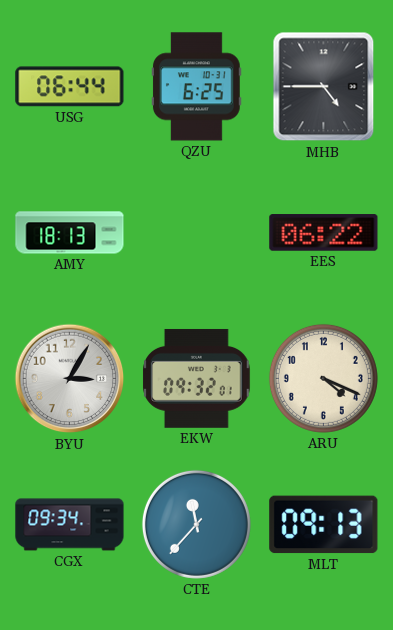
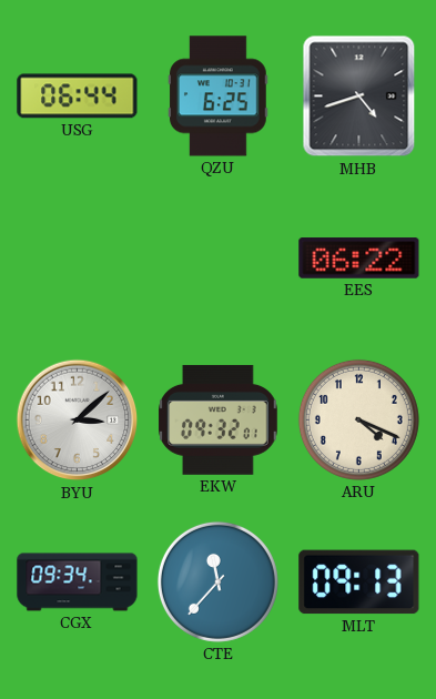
MHB: 4:45 -> 4:42
AMY: 18:13 -> none
BYU: 3:05 -> 3:08
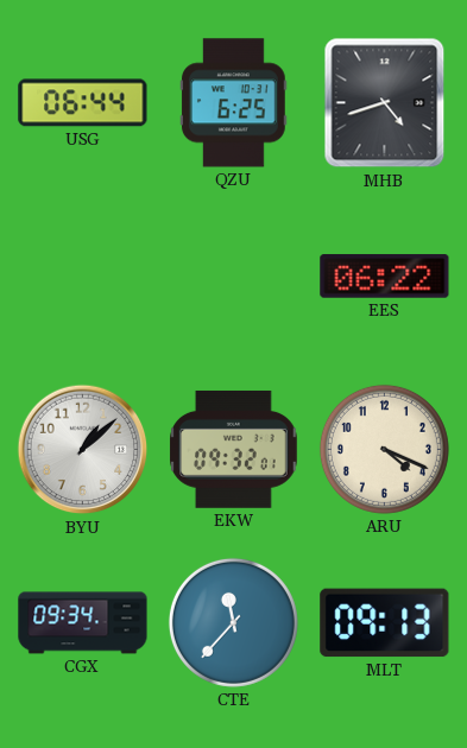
BYU: 3:08 -> 1:08
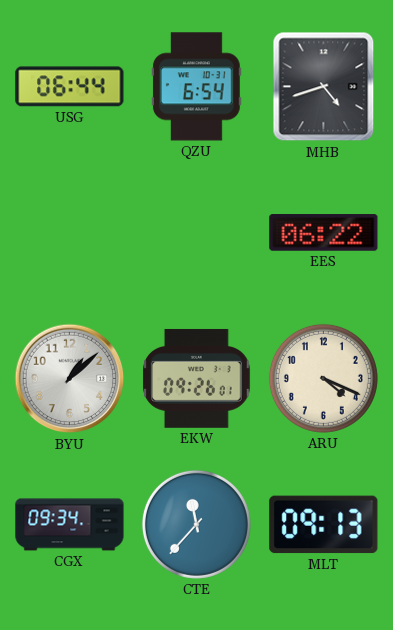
QZU: 6:25 -> 6:54
EKW: 09:32 -> 09:26
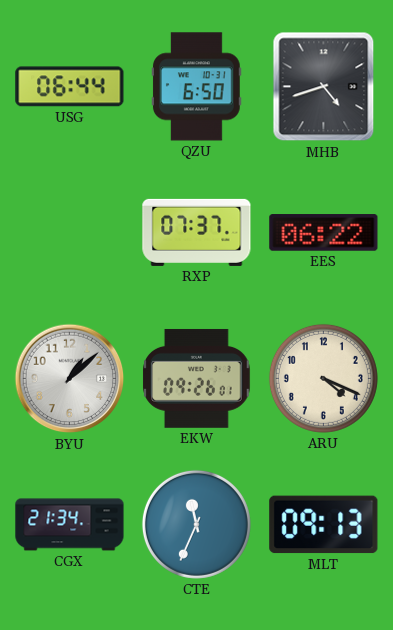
QZU: 6:54 -> 6:50
RXP: none -> 07:37
CGX: 09:34 -> 21:34
CTE: 11:37 -> 11:34
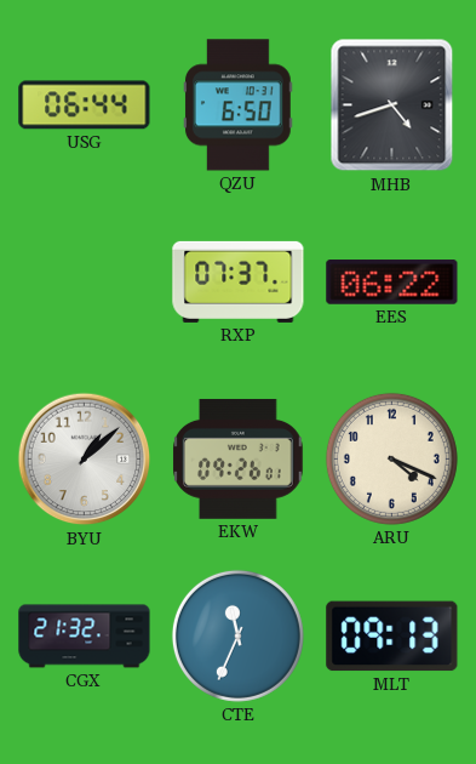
CGX: 21:34 -> 21:32
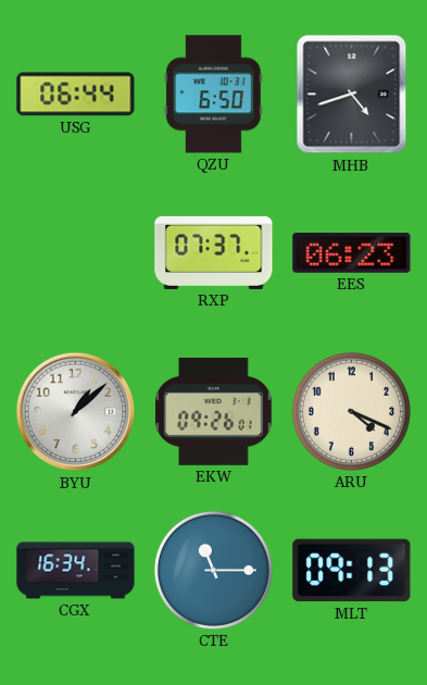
EES: 06:22 -> 06:23
CGX: 21:32 -> 16:34
CTE: 11:34 -> 11:15
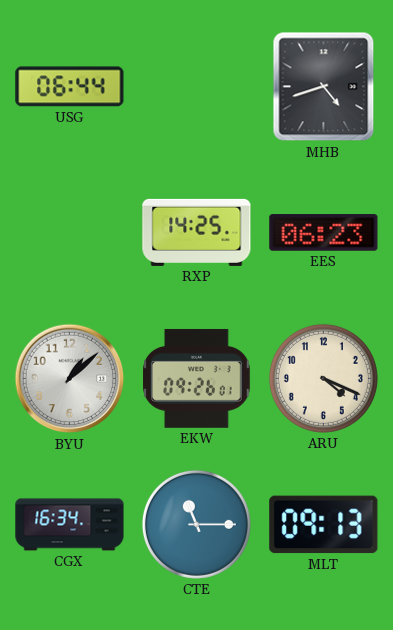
QZU: 6:50 -> none
RXP: 07:37 -> 14:25
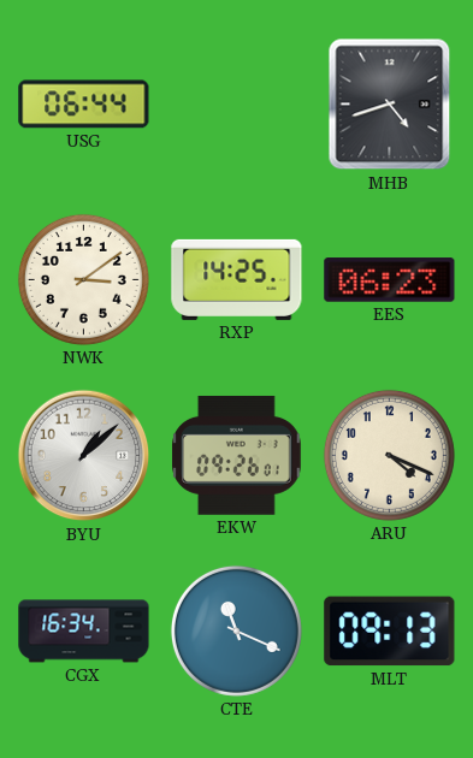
NWK: none -> 3:09
CTE: 11:15 -> 11:19
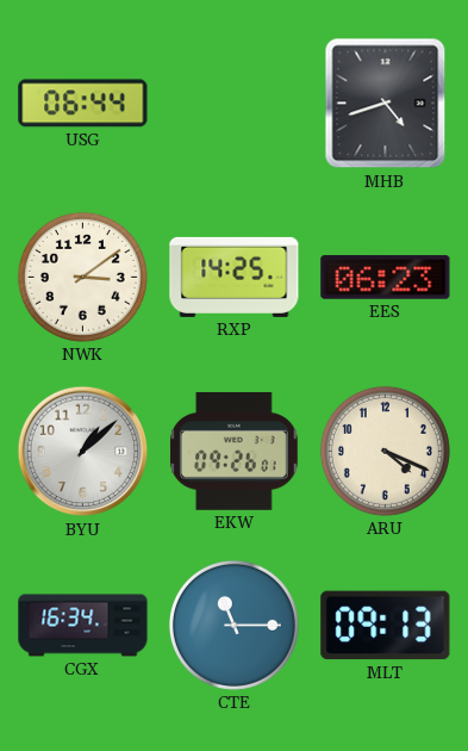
CTE: 11:19 -> 11:15
